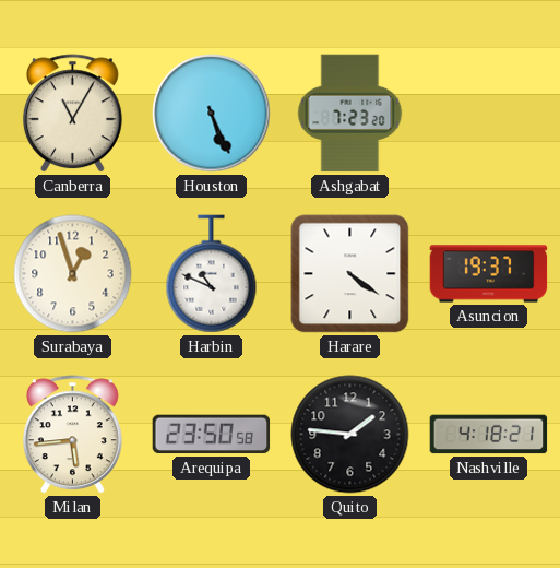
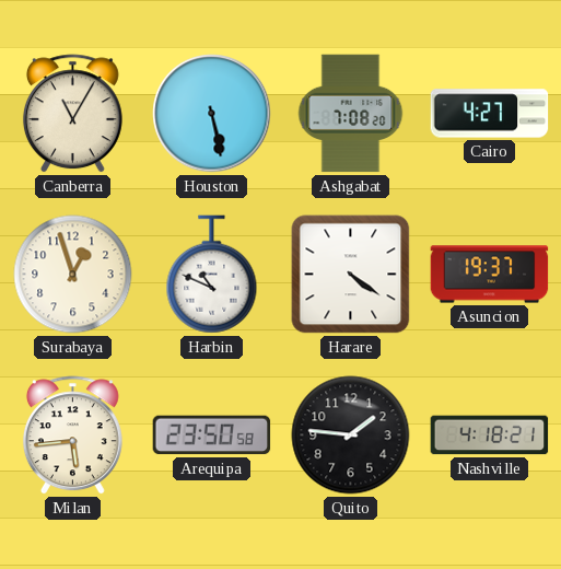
Houston: 5:26 -> 5:28
Ashgabat: 7:23 -> 7:08
Cairo: none -> 4:27
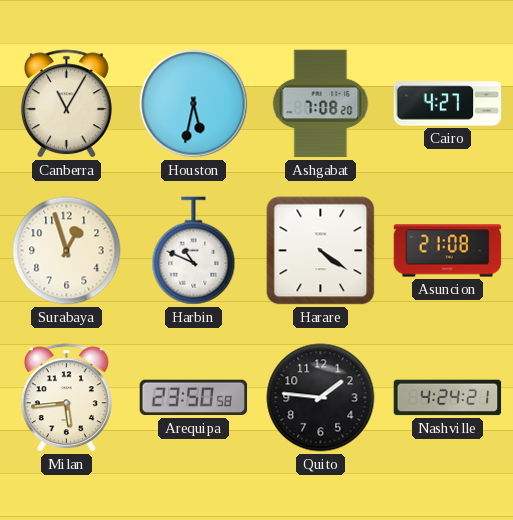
Houston: 5:28 -> 5:32
Asuncion: 19:37 -> 21:08
Nashville: 4:18 -> 4:24
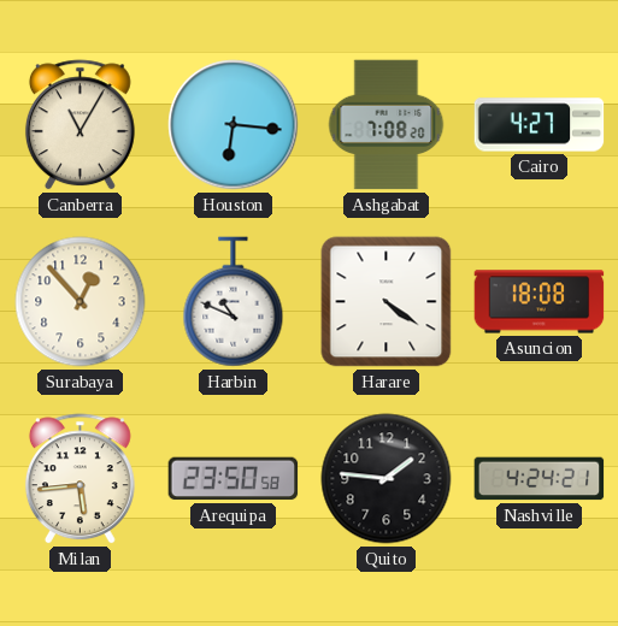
Houston: 5:32 -> 6:16
Surabaya: 12:57 -> 12:53
Asuncion: 21:08 -> 18:08
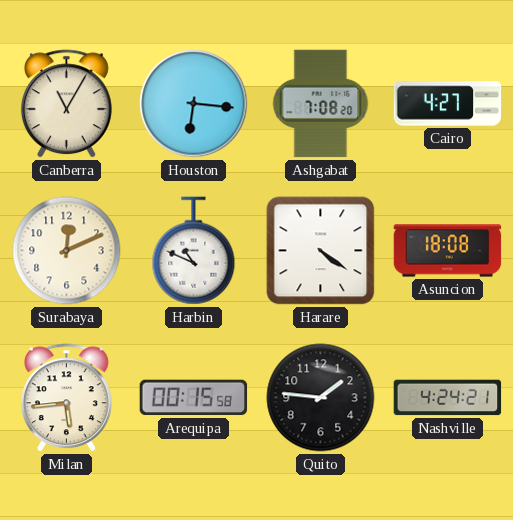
Surabaya: 12:53 -> 12:11
Arequipa: 23:50 -> 00:15
